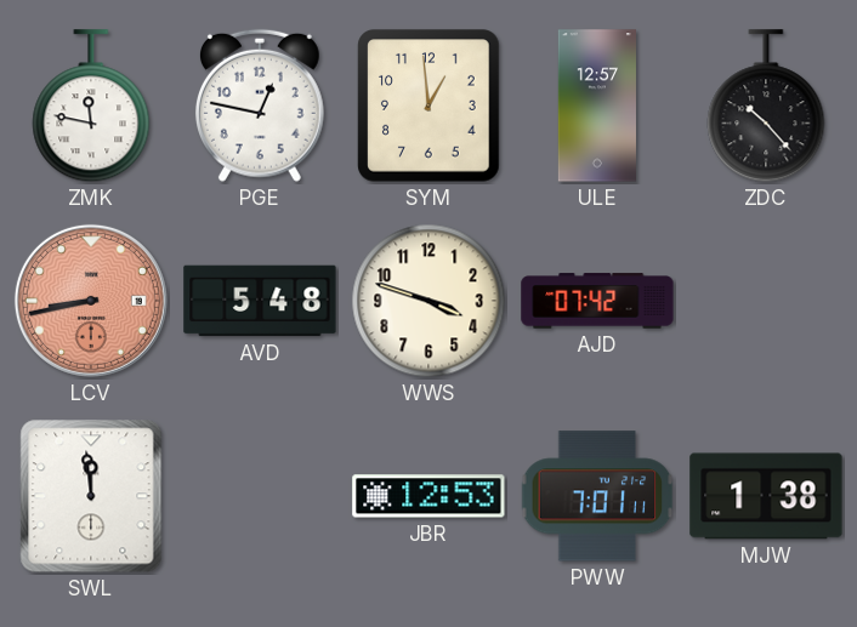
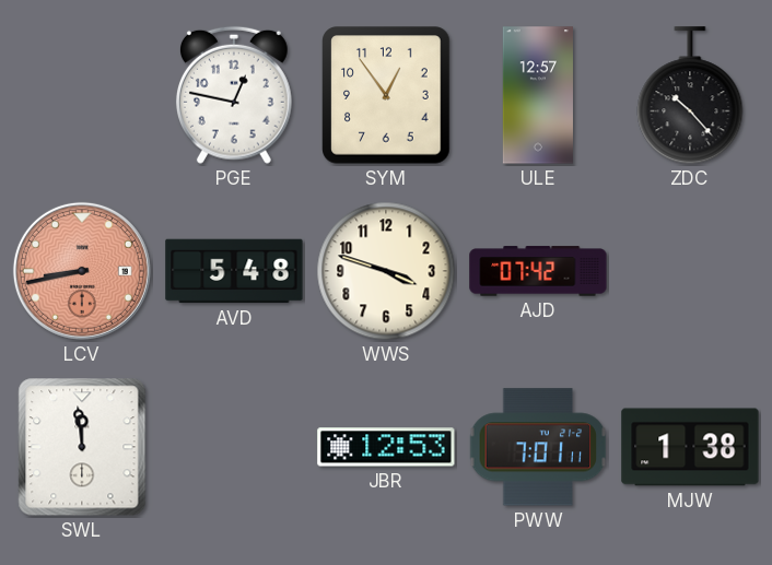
ZMK: 11:47 -> none
SYM: 12:59 -> 12:54
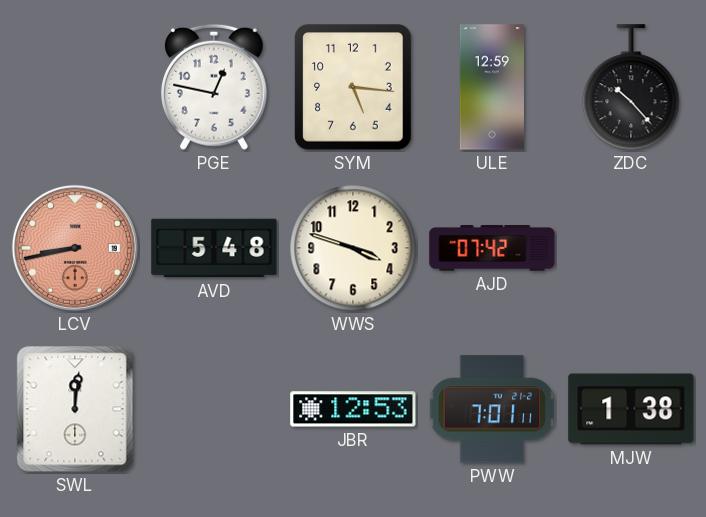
SYM: 12:54 -> 5:16
ULE: 12:57 -> 12:59
SWL: 11:59 -> 12:01
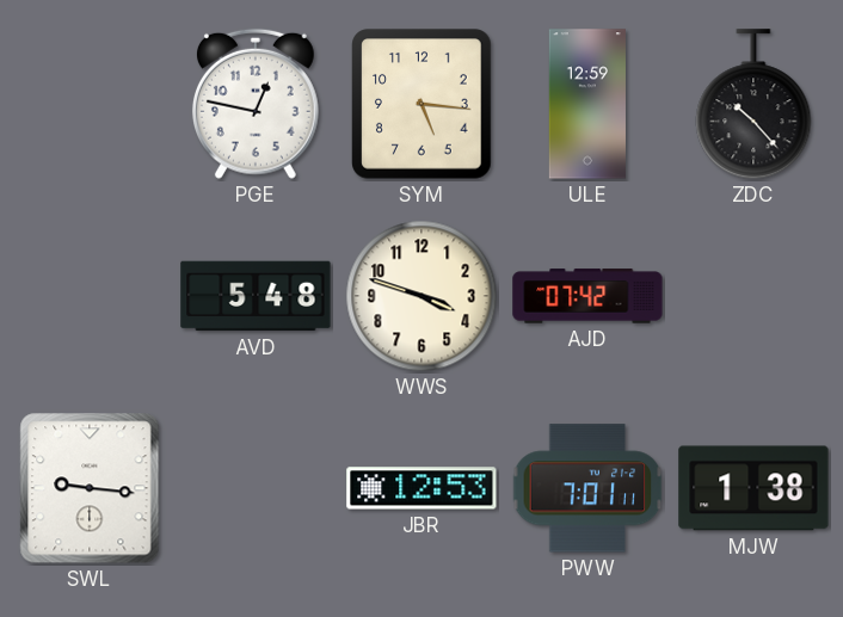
LCV: 8:43 -> none
SWL: 12:01 -> 9:16
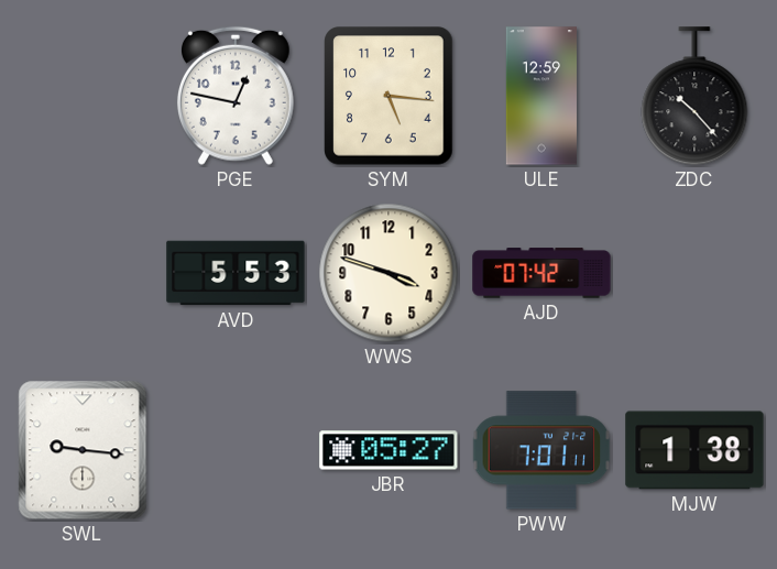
AVD: 5:48 -> 5:53
JBR: 12:53 -> 05:27
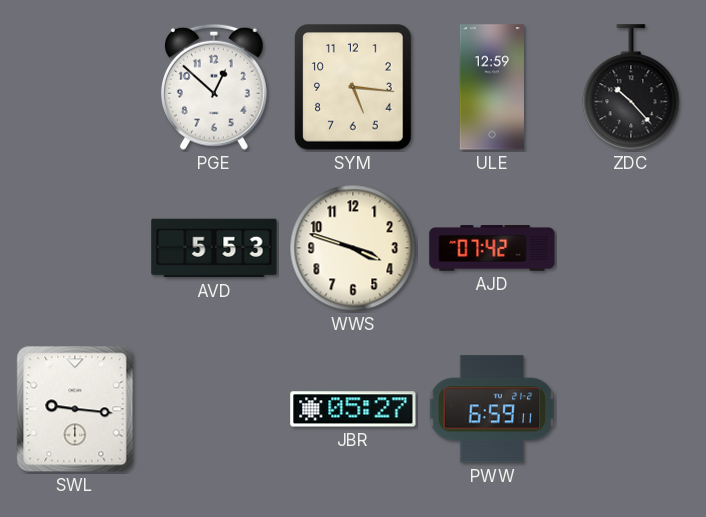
PGE: 12:47 -> 12:52
PWW: 7:01 -> 6:59
MJW: 1:38 -> none
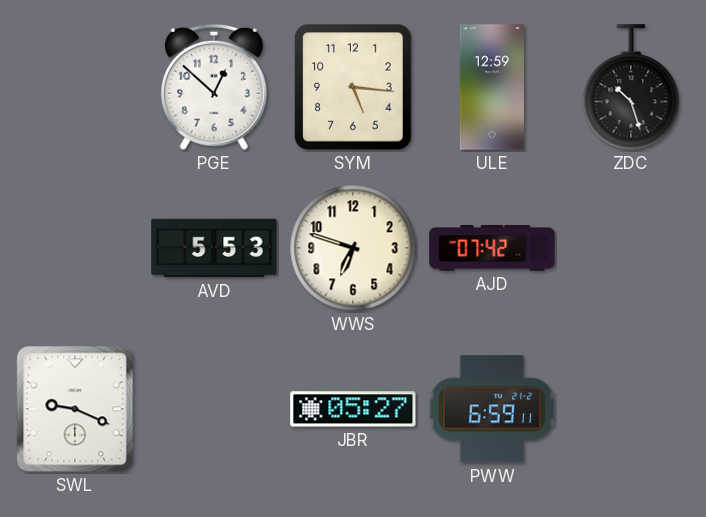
ZDC: 10:23 -> 10:27
WWS: 3:48 -> 6:48
SWL: 9:16 -> 9:19
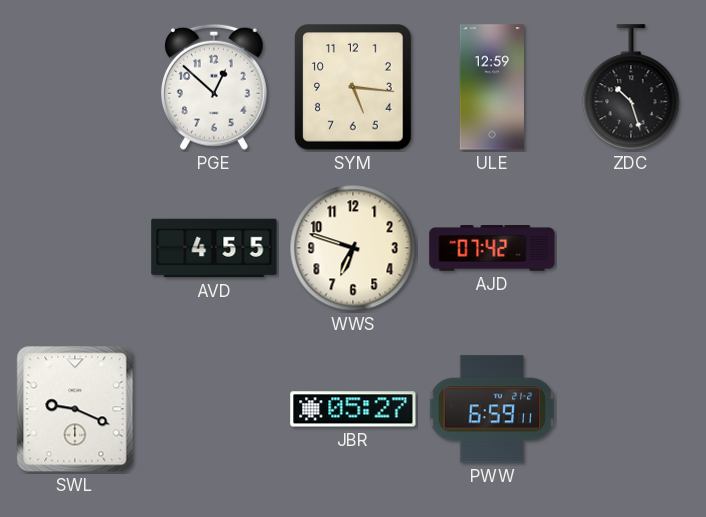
AVD: 5:53 -> 4:55
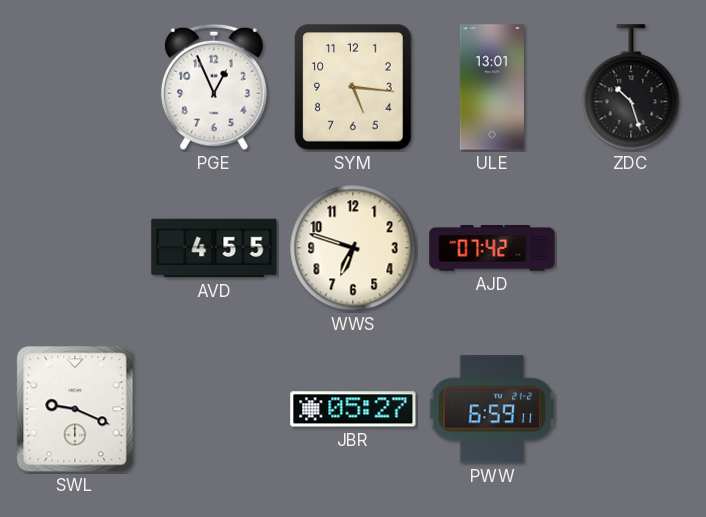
PGE: 12:52 -> 12:56
ULE: 12:59 -> 13:01
